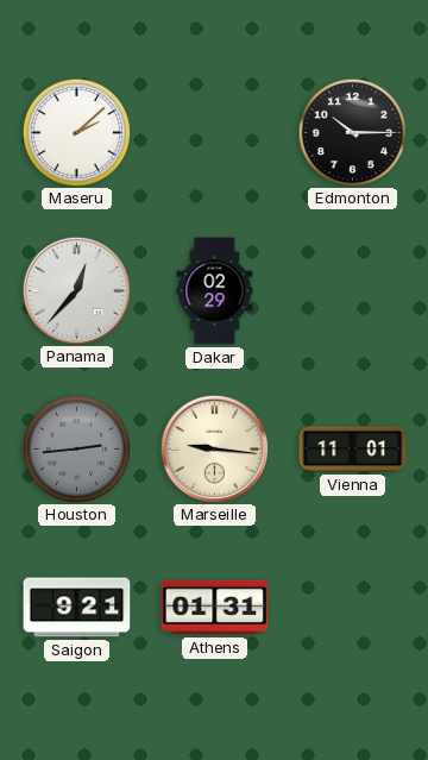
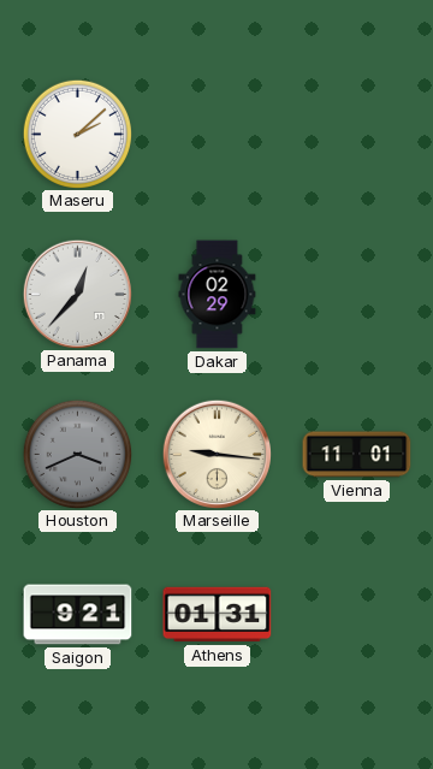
Edmonton: 10:15 -> none
Houston: 2:44 -> 3:41
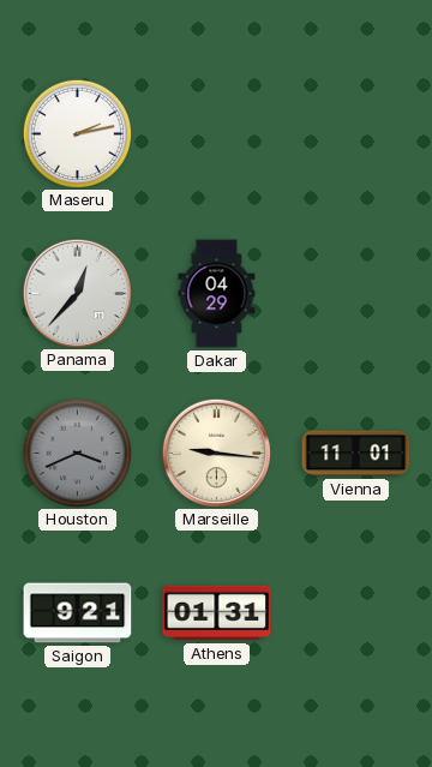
Maseru: 2:08 -> 2:13
Dakar: 02:29 -> 04:29
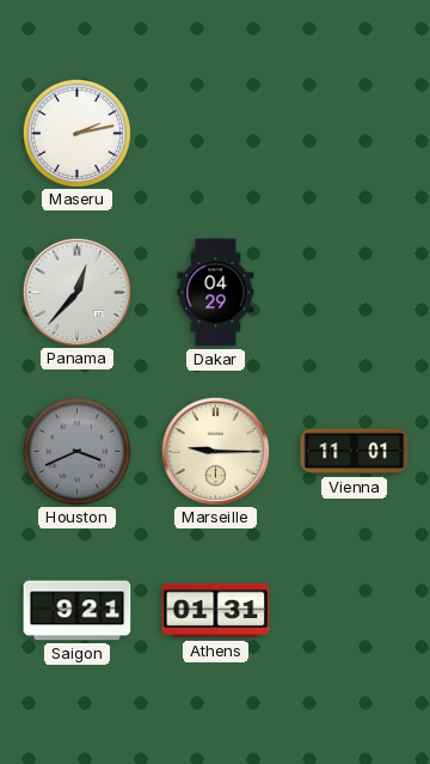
Marseille: 9:16 -> 9:15
